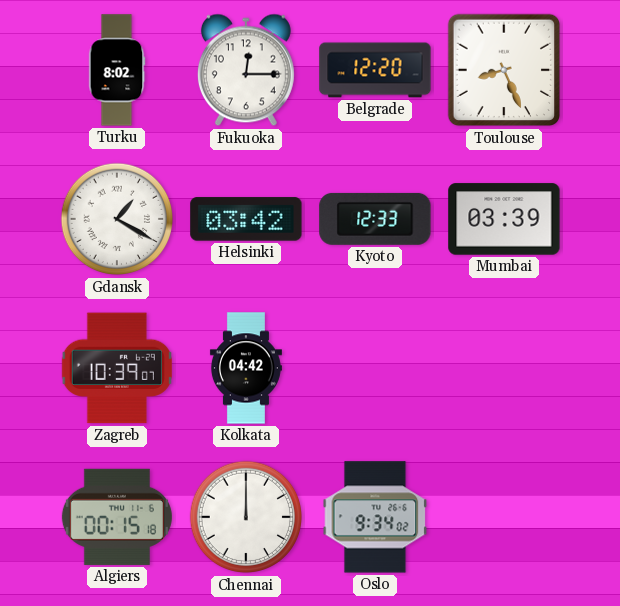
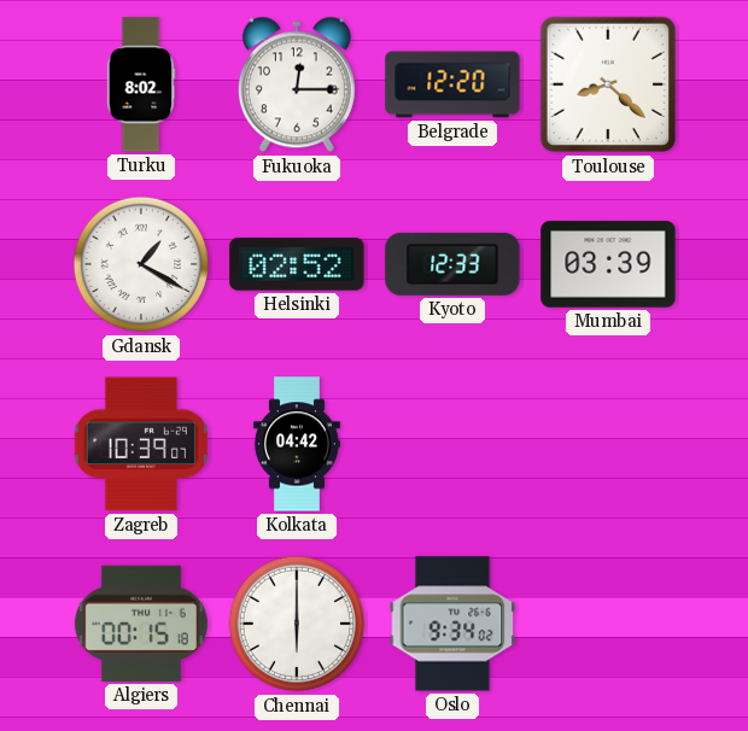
Toulouse: 8:26 -> 8:22
Helsinki: 03:42 -> 02:52
Chennai: 12:00 -> 6:00
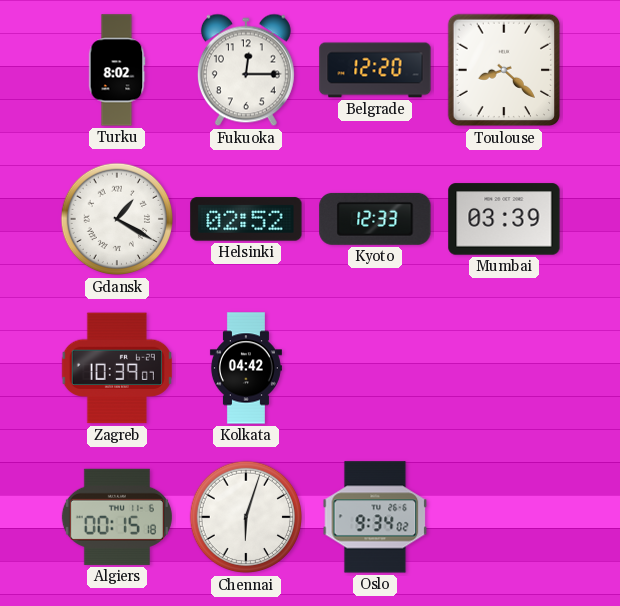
Chennai: 6:00 -> 6:03
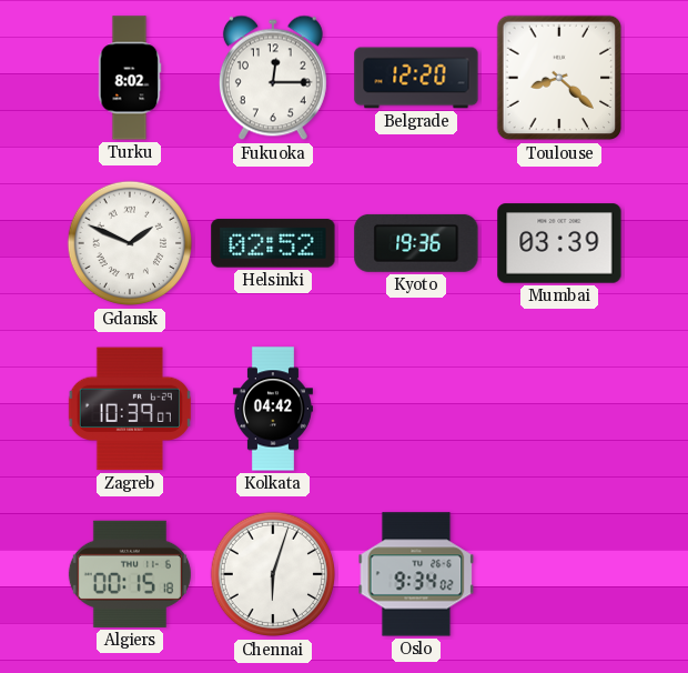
Gdansk: 1:20 -> 1:49
Kyoto: 12:33 -> 19:36
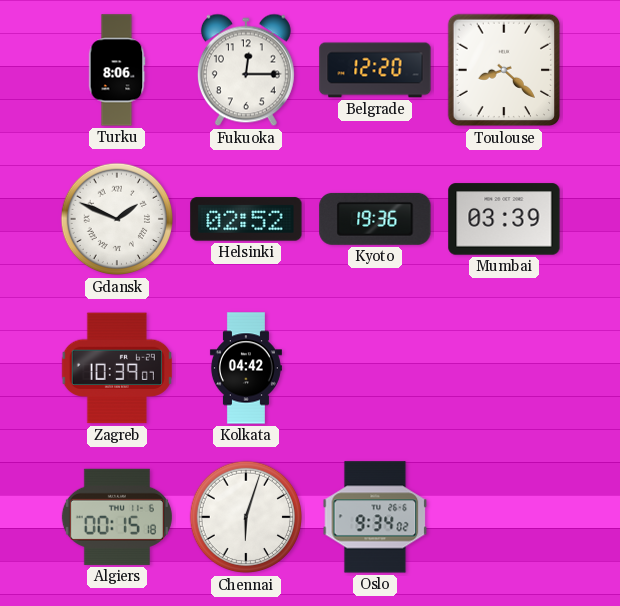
Turku: 8:02 -> 8:06
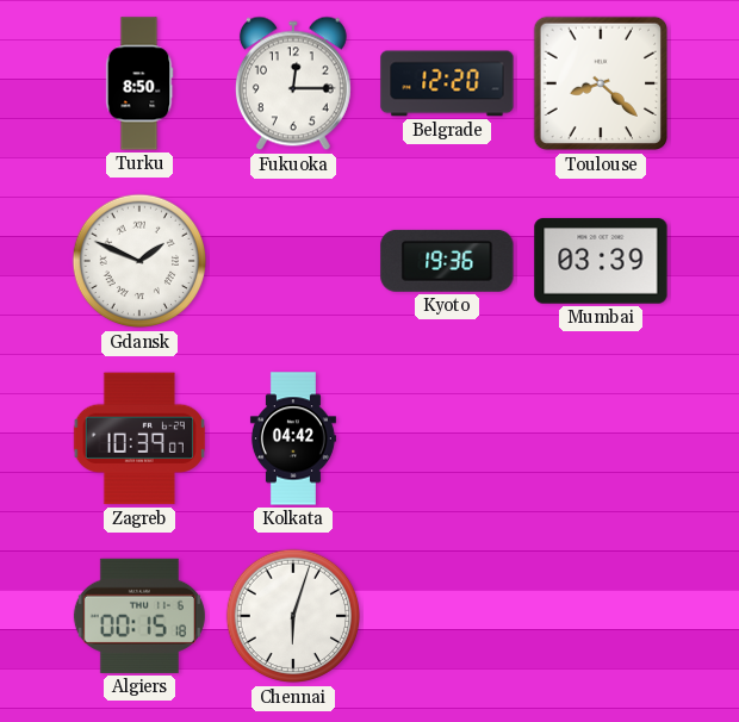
Turku: 8:06 -> 8:50
Helsinki: 02:52 -> none
Oslo: 9:34 -> none
